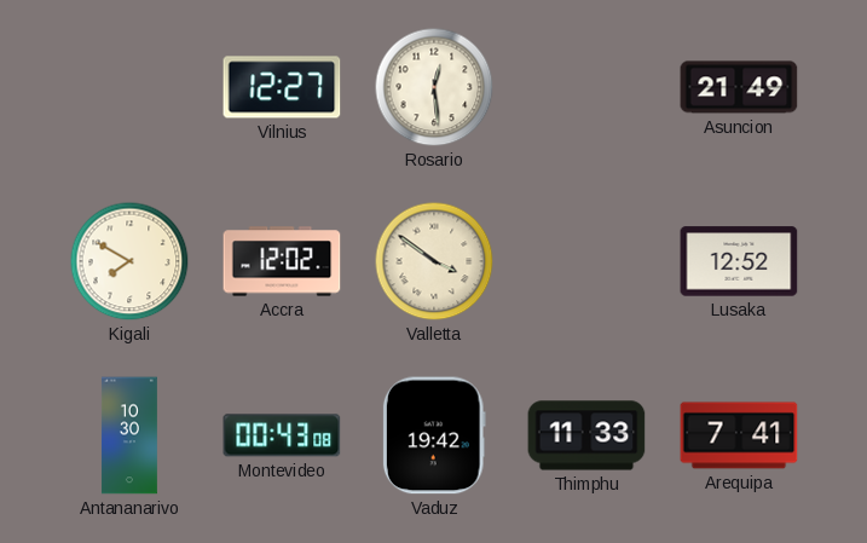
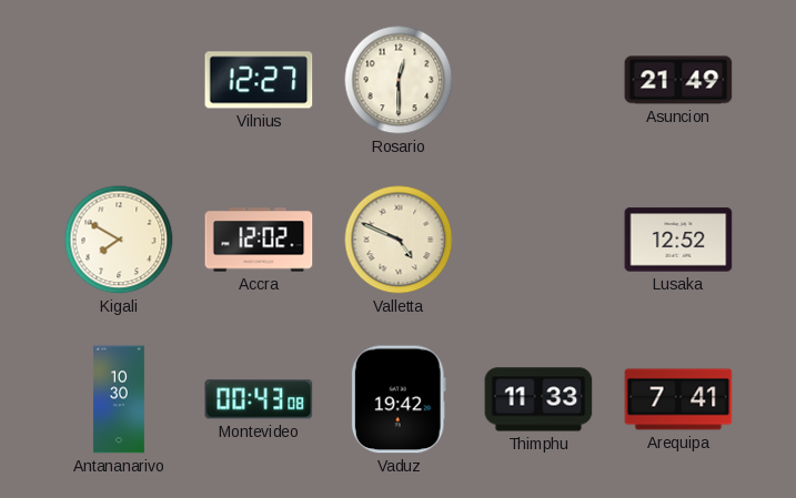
Rosario: 12:29 -> 12:30
Valletta: 3:51 -> 4:49
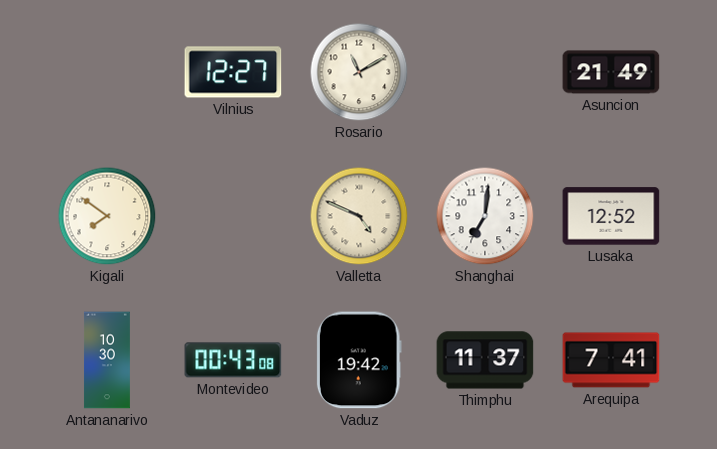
Rosario: 12:30 -> 11:10
Kigali: 7:50 -> 7:51
Accra: 12:02 -> none
Shanghai: none -> 7:01
Thimphu: 11:33 -> 11:37
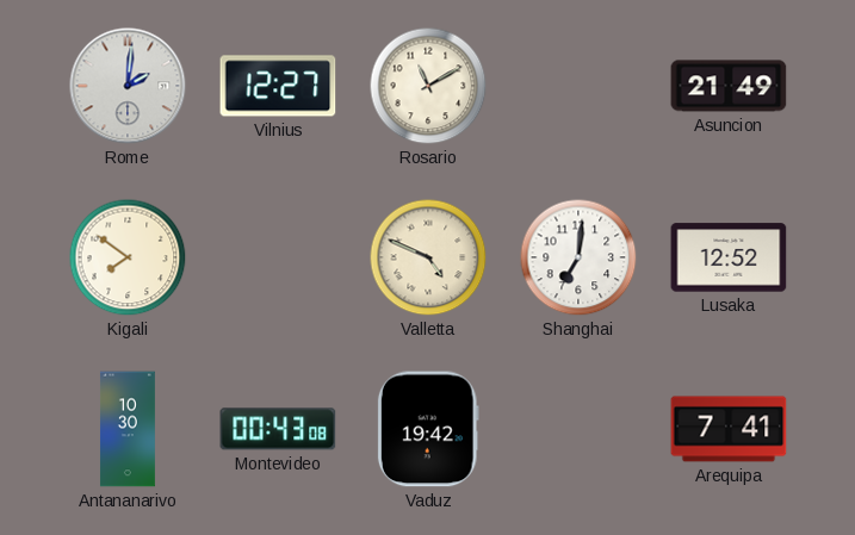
Rome: none -> 2:01
Thimphu: 11:37 -> none
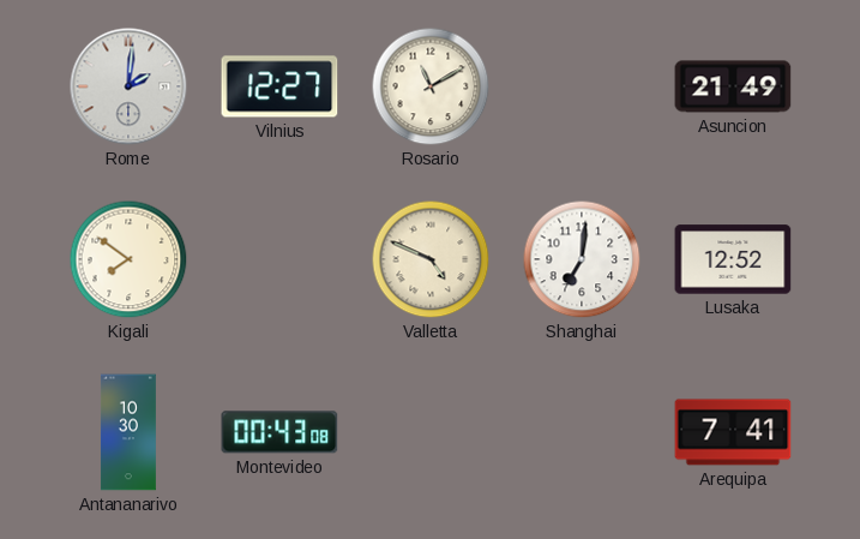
Vaduz: 19:42 -> none
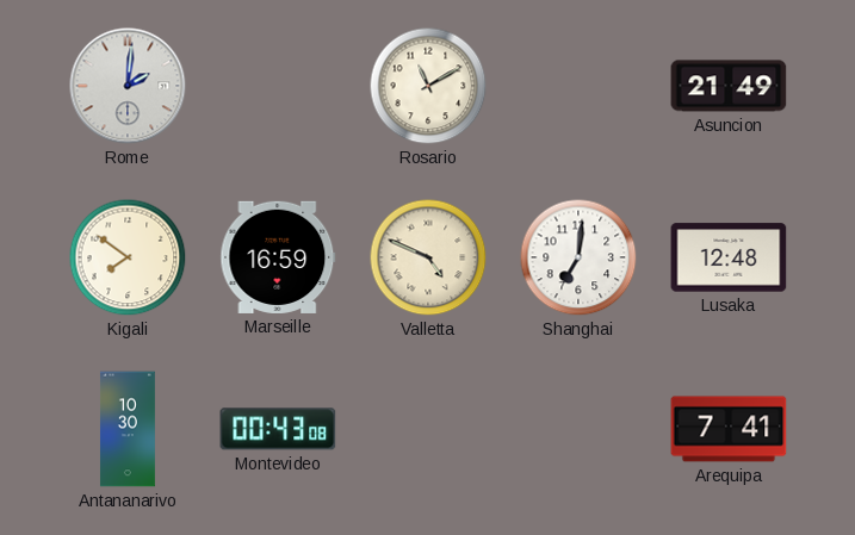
Vilnius: 12:27 -> none
Marseille: none -> 16:59
Lusaka: 12:52 -> 12:48
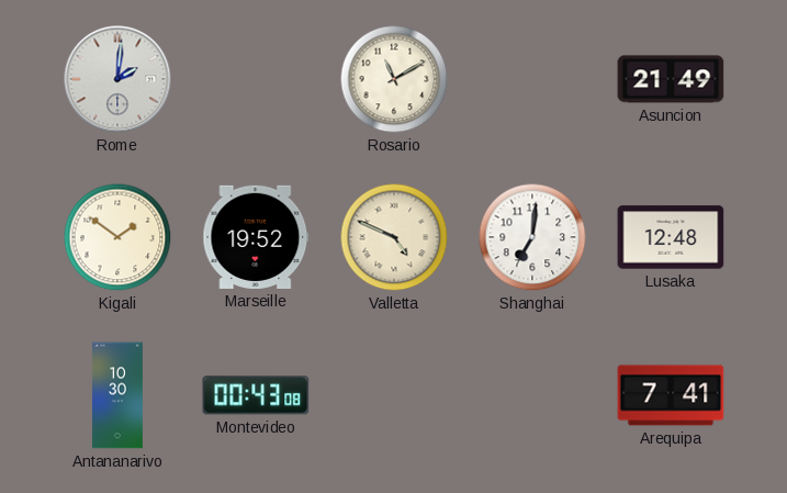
Kigali: 7:51 -> 1:51
Marseille: 16:59 -> 19:52
